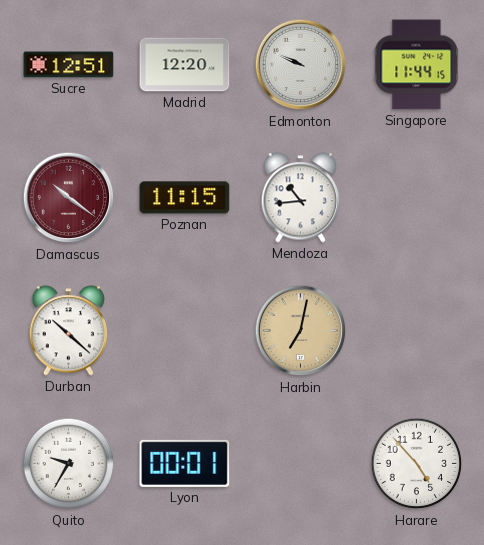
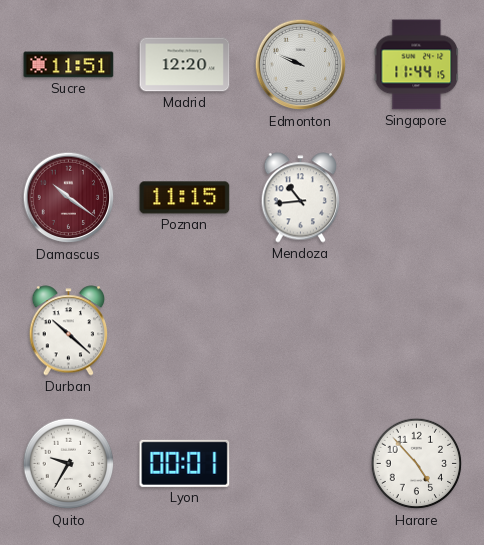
Sucre: 12:51 -> 11:51
Harbin: 7:02 -> none
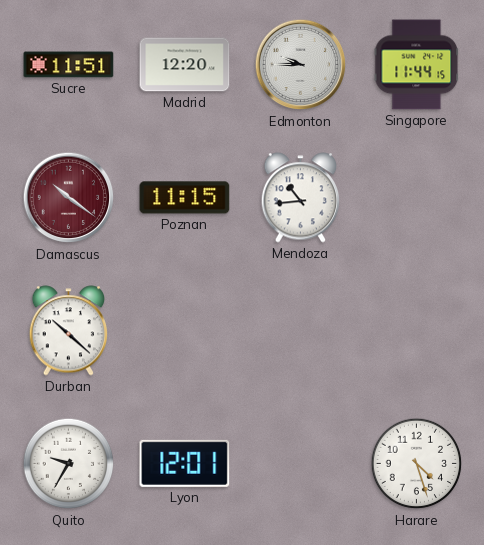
Edmonton: 9:49 -> 9:45
Lyon: 00:01 -> 12:01
Harare: 4:53 -> 4:27
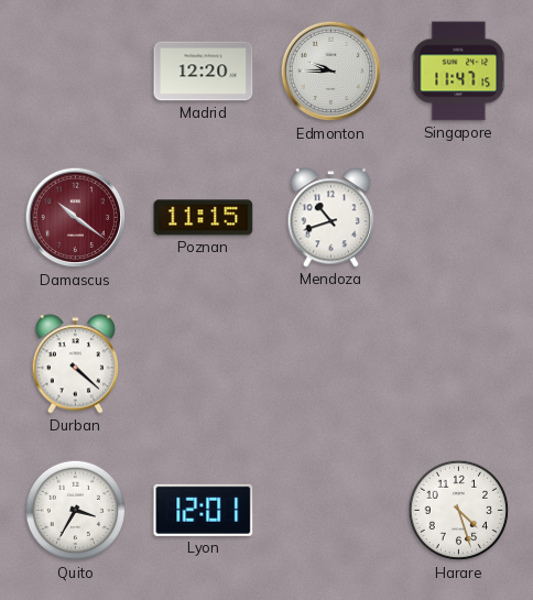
Sucre: 11:51 -> none
Singapore: 11:44 -> 11:47
Mendoza: 10:44 -> 10:42
Durban: 10:22 -> 4:22
Quito: 9:35 -> 3:35
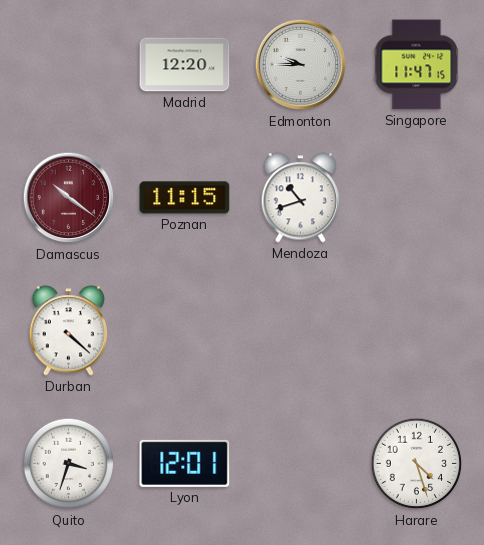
Quito: 3:35 -> 3:33
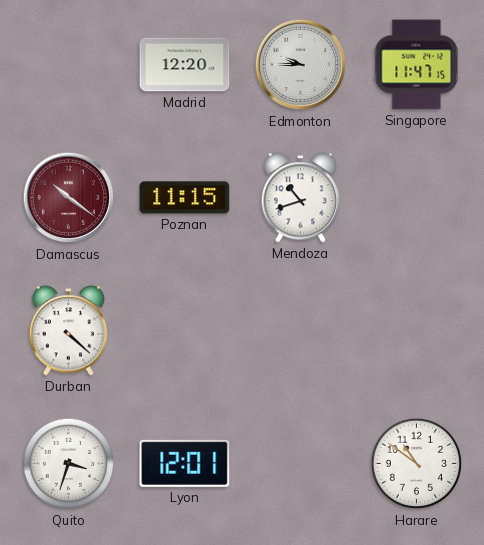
Harare: 4:27 -> 10:51
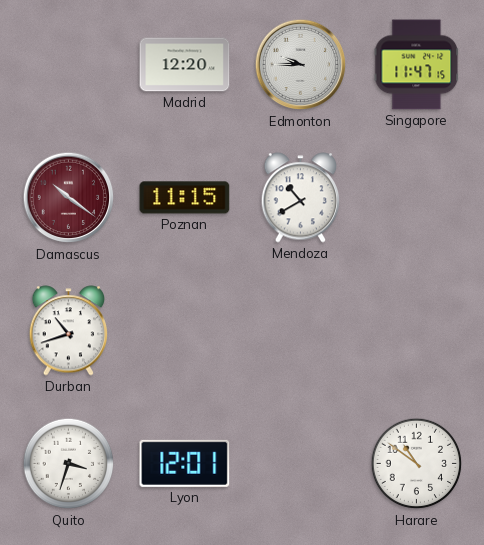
Mendoza: 10:42 -> 10:40
Durban: 4:22 -> 10:42
